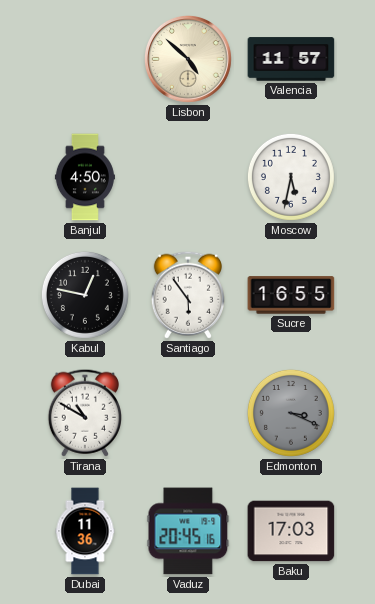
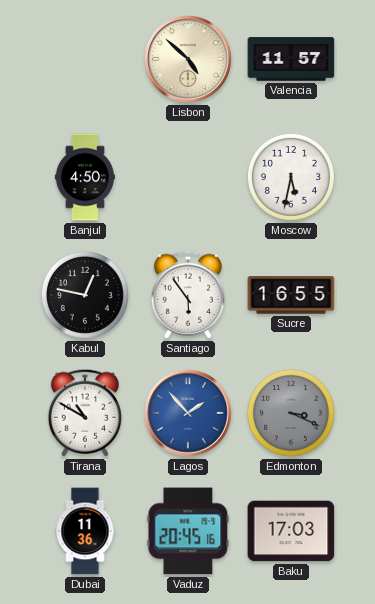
Lagos: none -> 1:53
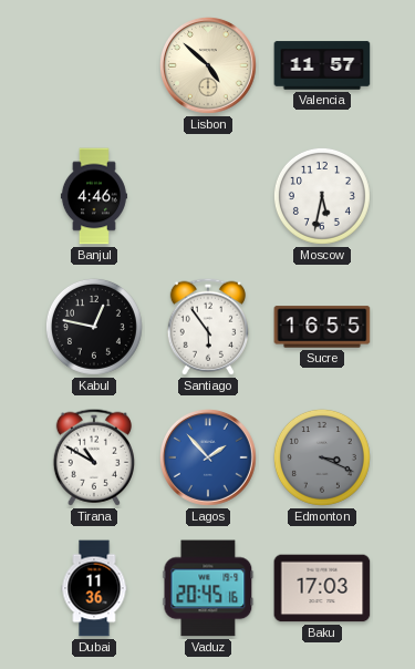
Banjul: 4:50 -> 4:46
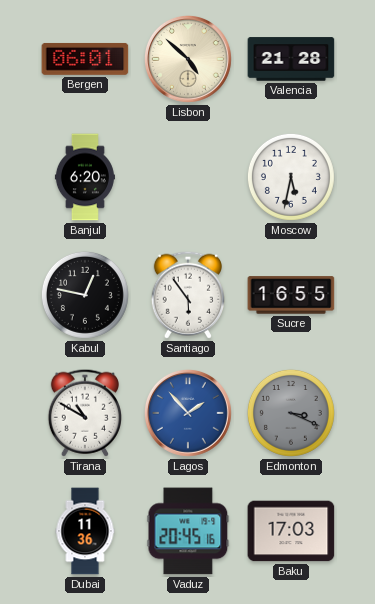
Bergen: none -> 06:01
Valencia: 11:57 -> 21:28
Banjul: 4:46 -> 6:20
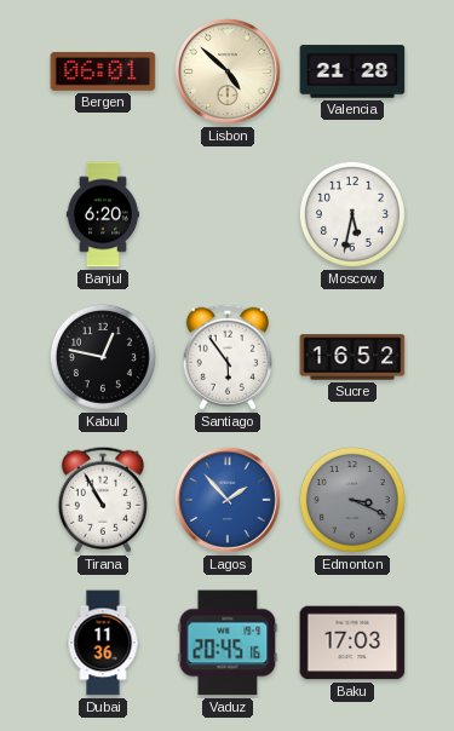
Sucre: 16:55 -> 16:52
Tirana: 10:50 -> 10:55
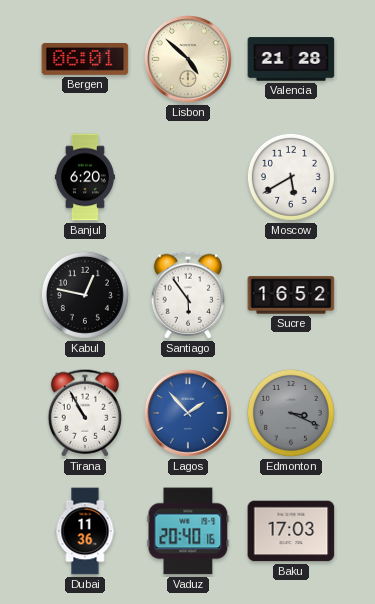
Moscow: 5:32 -> 5:40
Vaduz: 20:45 -> 20:40
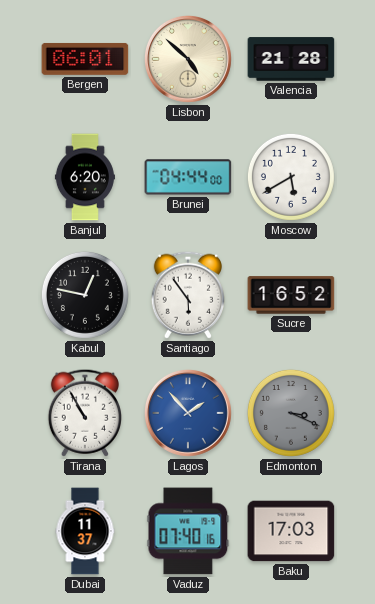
Brunei: none -> 04:44
Dubai: 11:36 -> 11:37
Vaduz: 20:40 -> 07:40
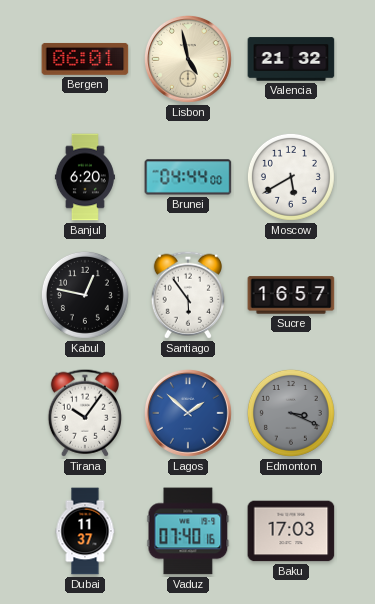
Lisbon: 4:52 -> 4:58
Valencia: 21:28 -> 21:32
Sucre: 16:52 -> 16:57
Tirana: 10:55 -> 10:06
Lagos: 1:53 -> 1:52
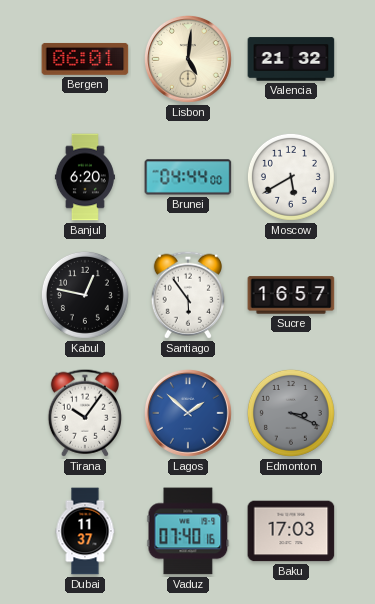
Lisbon: 4:58 -> 5:01
